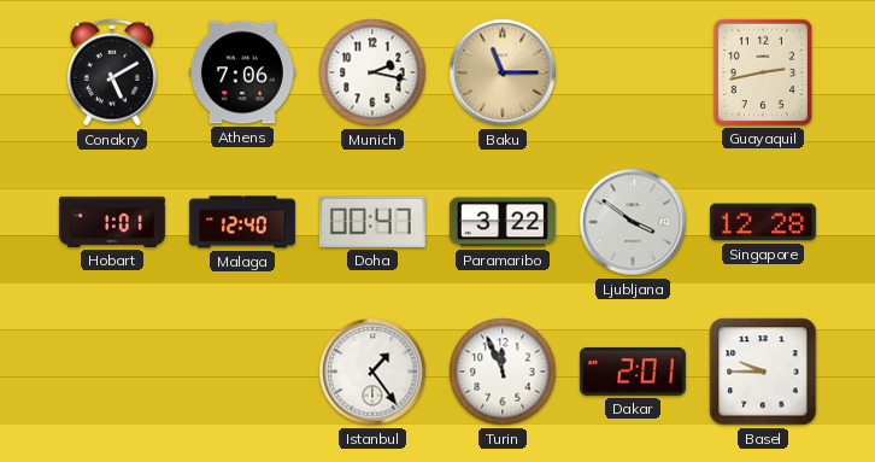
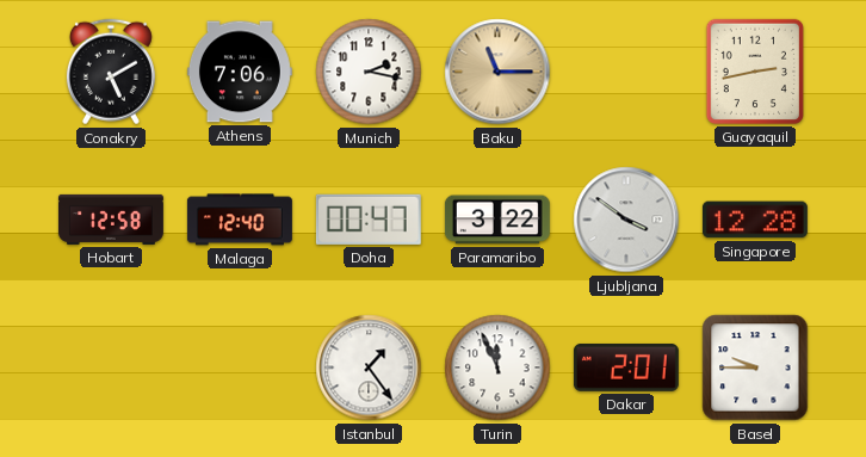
Hobart: 1:01 -> 12:58
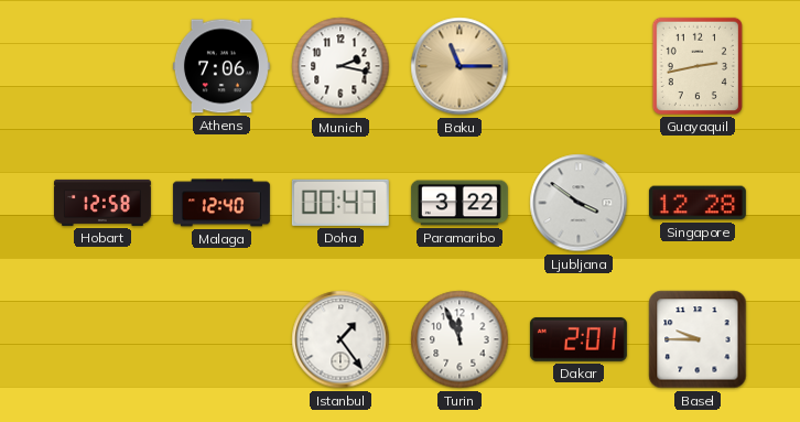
Conakry: 5:10 -> none
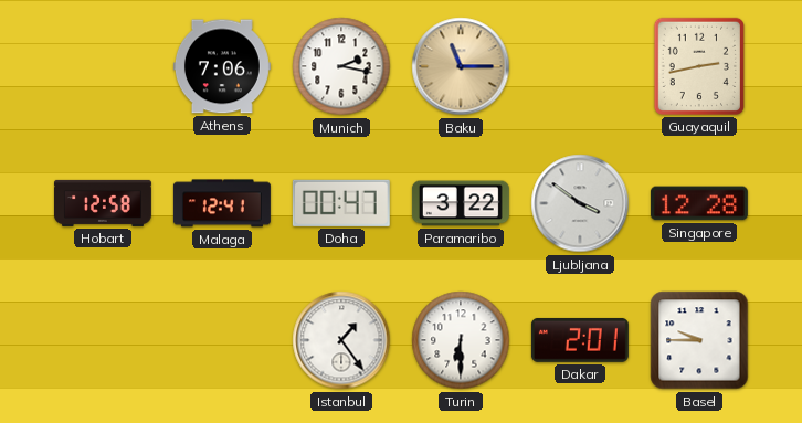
Malaga: 12:40 -> 12:41
Turin: 11:56 -> 6:30
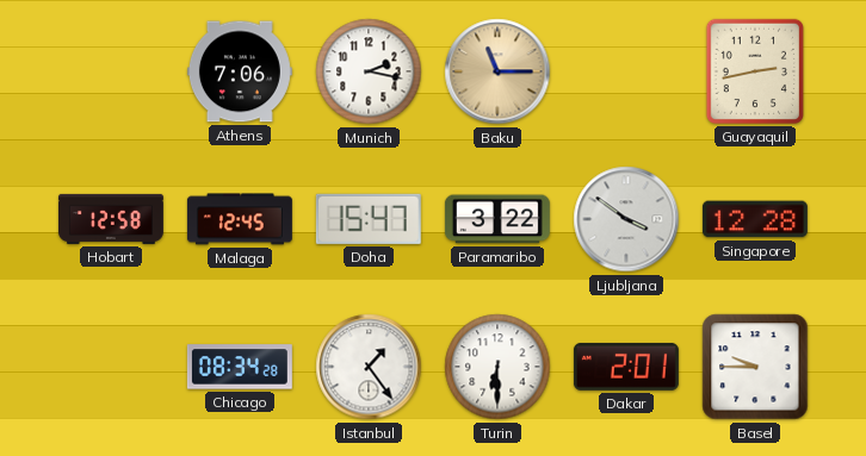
Malaga: 12:41 -> 12:45
Doha: 00:47 -> 15:47
Chicago: none -> 08:34
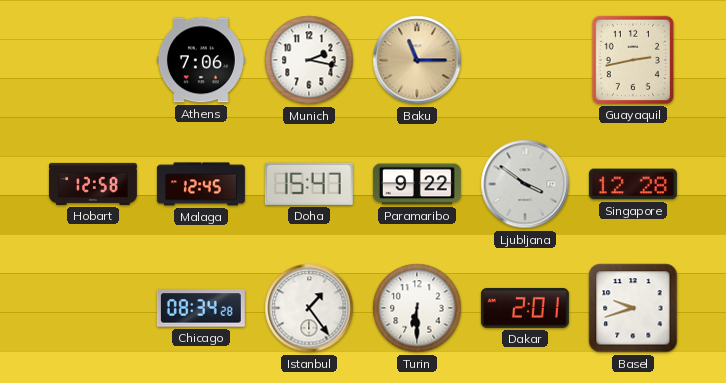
Paramaribo: 3:22 -> 9:22
Basel: 9:45 -> 9:42
